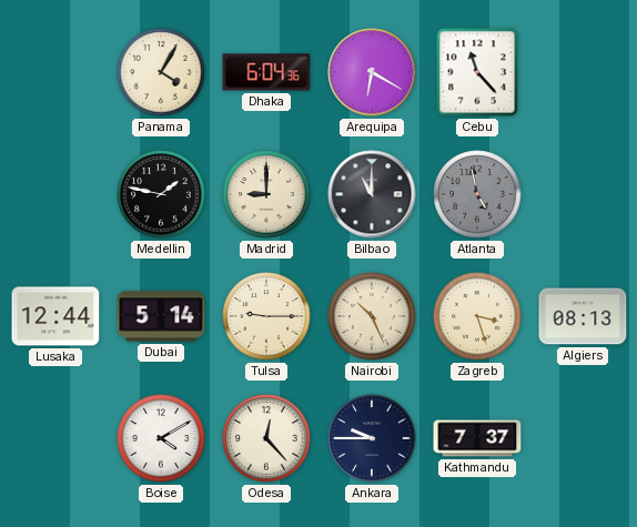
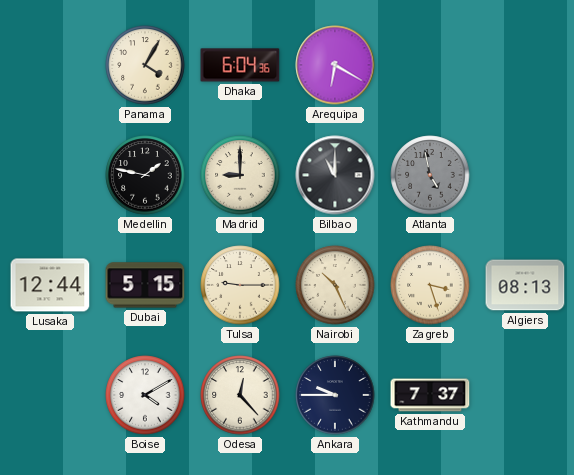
Cebu: 11:23 -> none
Dubai: 5:14 -> 5:15
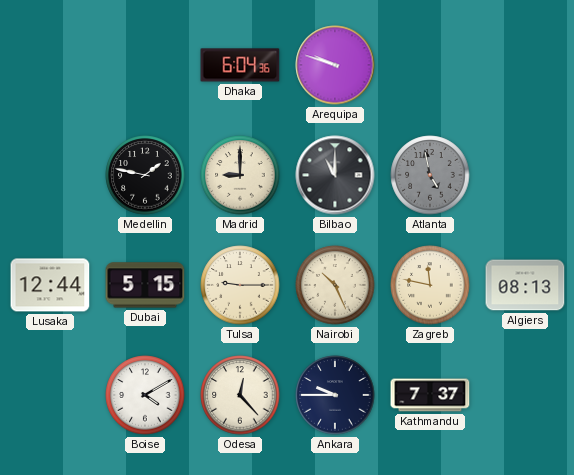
Panama: 4:05 -> none
Arequipa: 6:20 -> 9:48
Zagreb: 3:27 -> 11:47
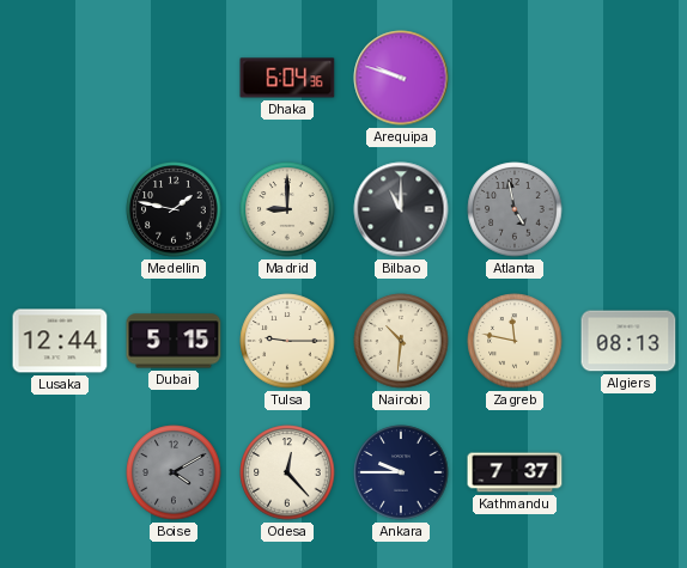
Nairobi: 10:26 -> 10:31
Boise dial: white -> grey
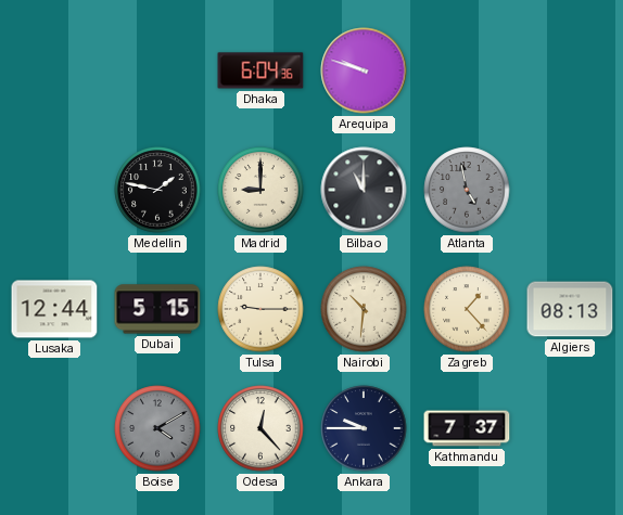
Zagreb: 11:47 -> 1:23
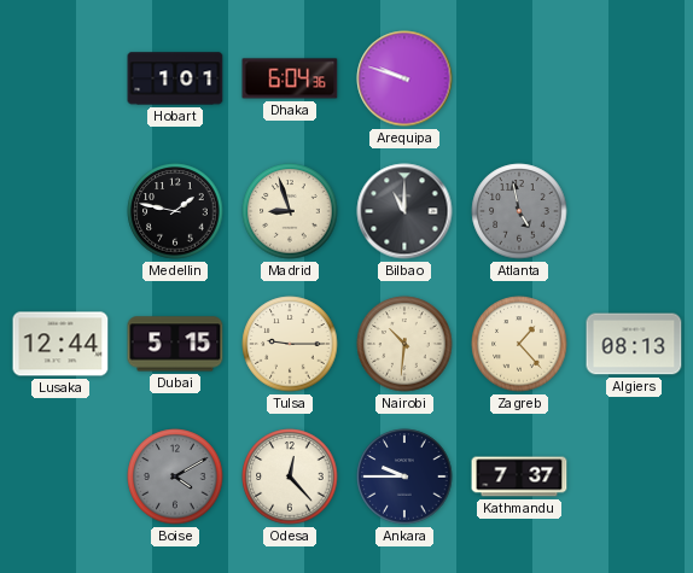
Hobart: none -> 1:01
Madrid: 9:00 -> 8:57
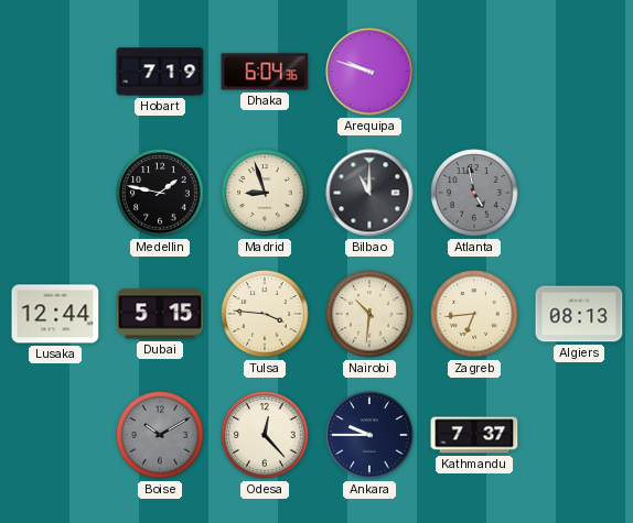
Hobart: 1:01 -> 7:19
Tulsa: 9:15 -> 3:46
Zagreb: 1:23 -> 6:44
Boise: 4:10 -> 10:10
